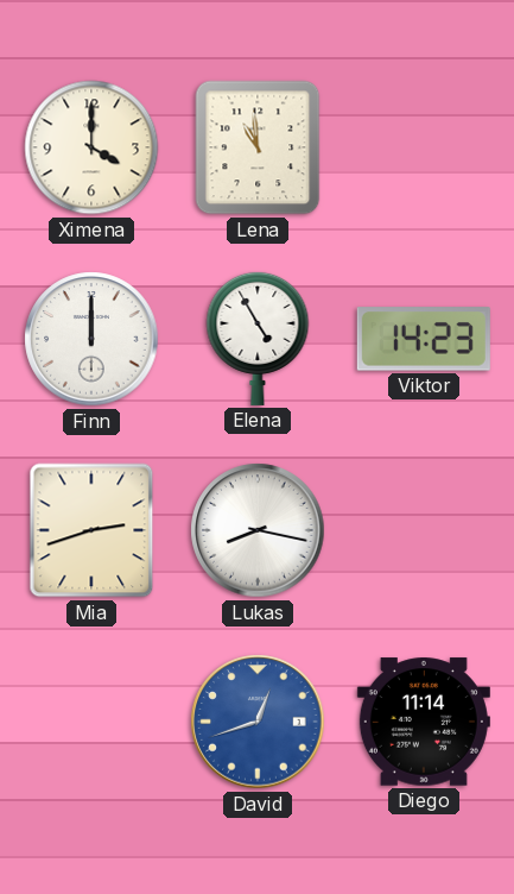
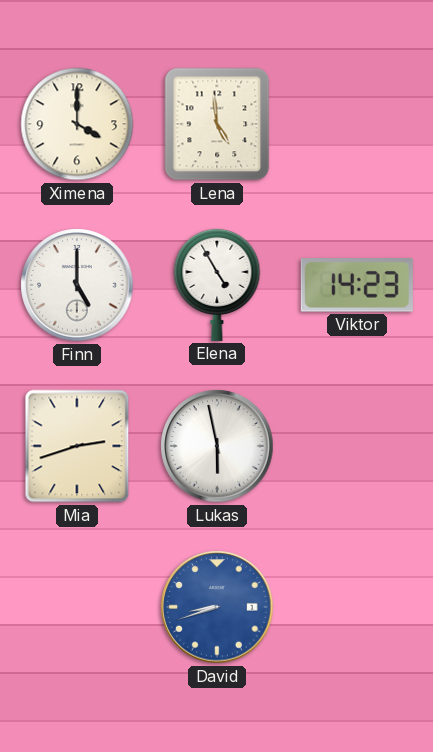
Lena: 10:59 -> 4:59
Finn: 12:00 -> 5:00
Lukas: 8:17 -> 5:58
David: 12:42 -> 8:42
Diego: 11:14 -> none
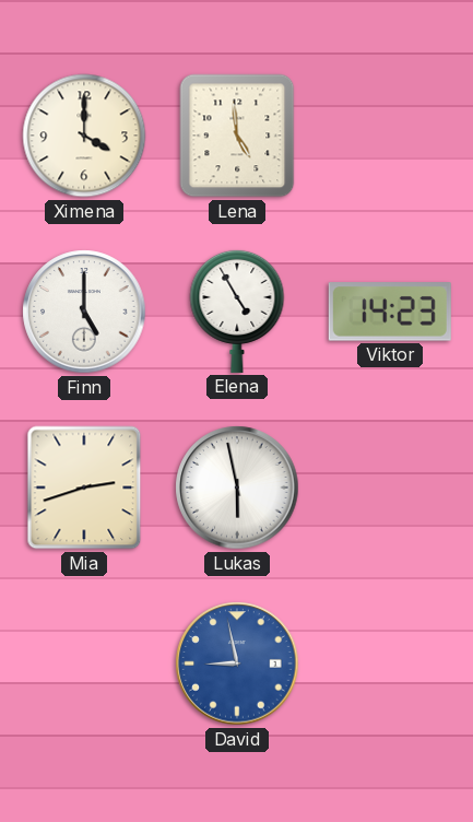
David: 8:42 -> 8:58
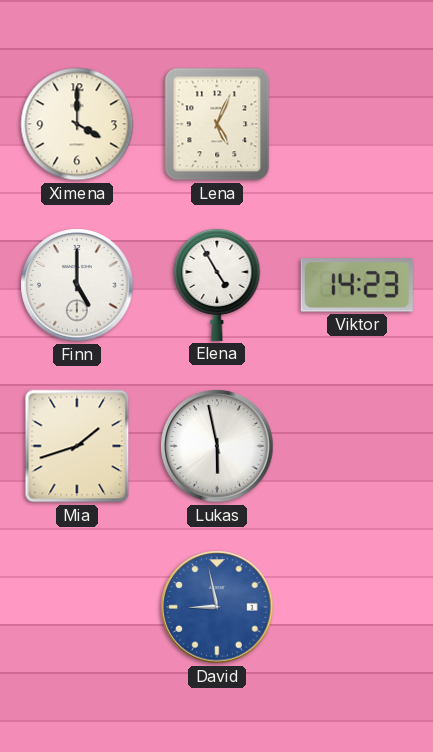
Lena: 4:59 -> 5:04
Mia: 2:42 -> 1:42
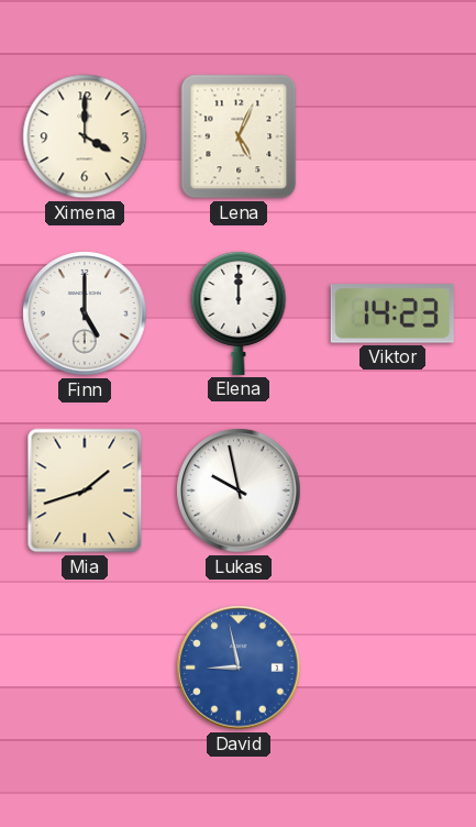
Elena: 4:55 -> 12:00
Lukas: 5:58 -> 9:58
